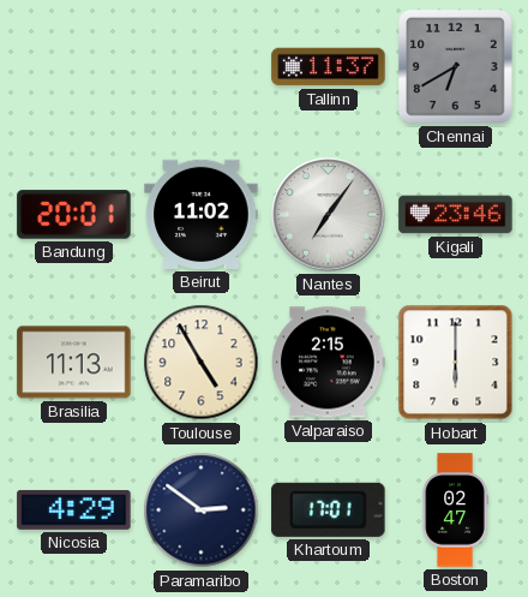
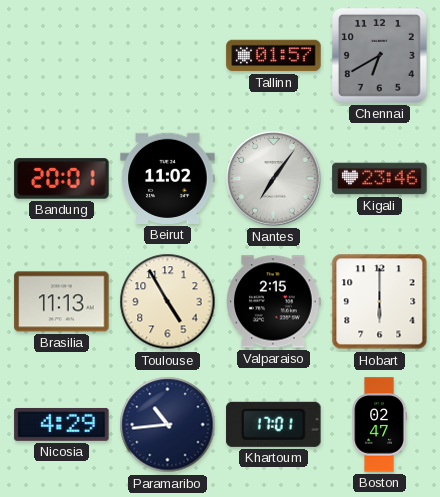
Tallinn: 11:37 -> 01:57
Paramaribo: 2:51 -> 10:44
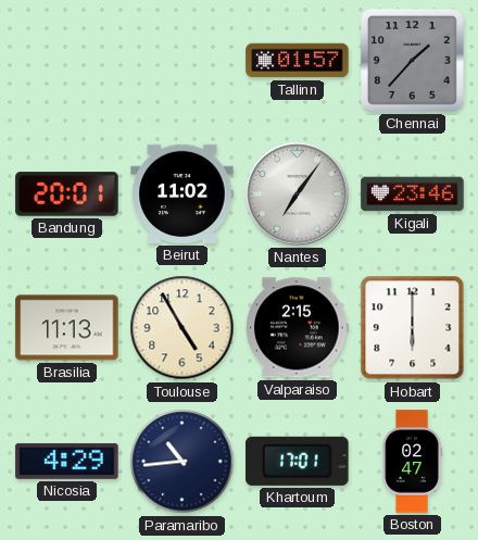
Chennai: 6:40 -> 1:37
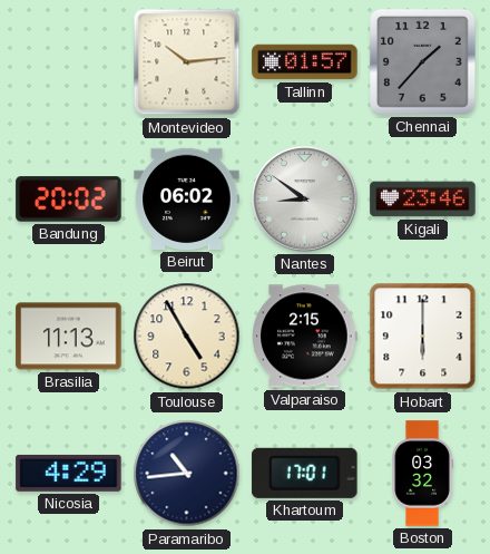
Montevideo: none -> 10:14
Bandung: 20:01 -> 20:02
Beirut: 11:02 -> 06:02
Nantes: 7:06 -> 8:51
Boston: 02:47 -> 03:32
